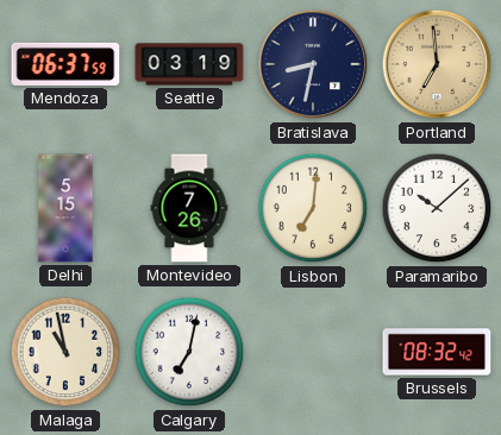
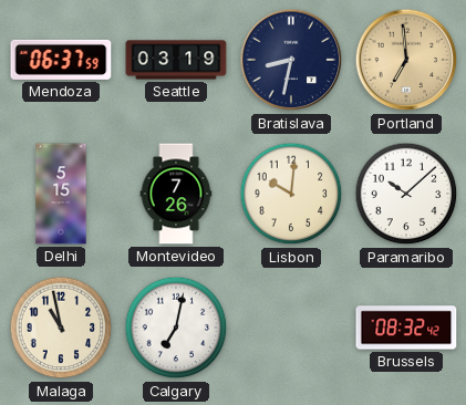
Lisbon: 7:01 -> 10:01
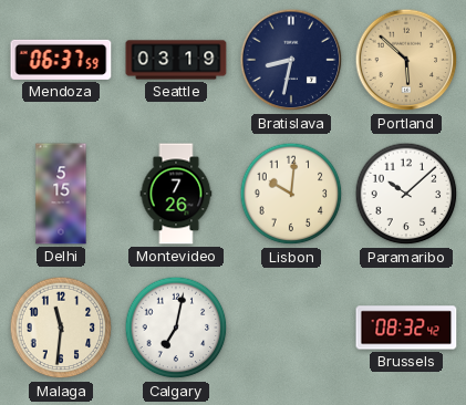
Portland: 6:59 -> 5:52
Malaga: 10:58 -> 11:31
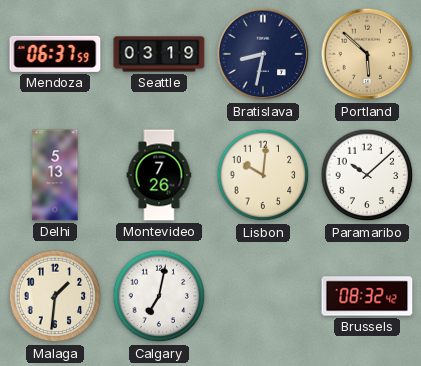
Delhi: 5:15 -> 5:13
Malaga: 11:31 -> 1:31
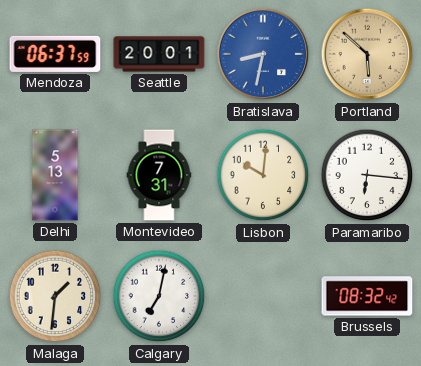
Seattle: 03:19 -> 20:01
Bratislava dial: navy -> blue
Montevideo: 7:26 -> 7:31
Paramaribo: 10:08 -> 6:16
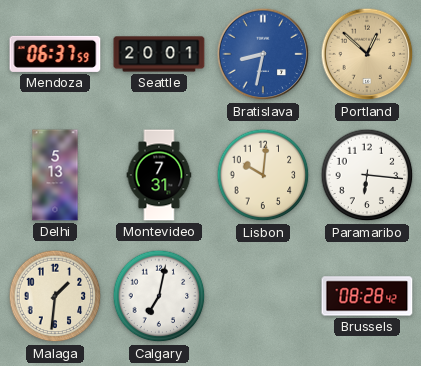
Portland: 5:52 -> 12:52
Brussels: 08:32 -> 08:28
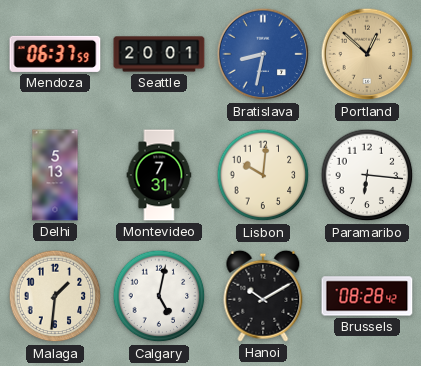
Calgary: 7:02 -> 5:02
Hanoi: none -> 10:10
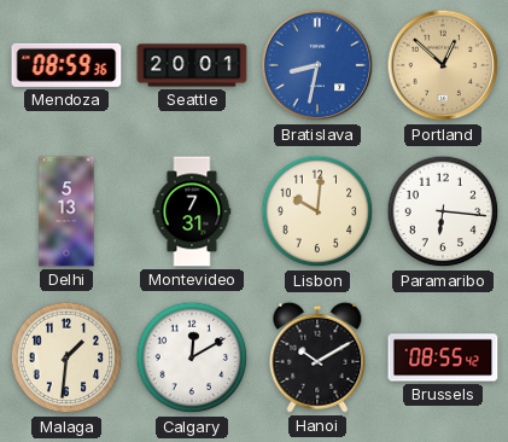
Mendoza: 06:37 -> 08:59
Calgary: 5:02 -> 12:10
Brussels: 08:28 -> 08:55
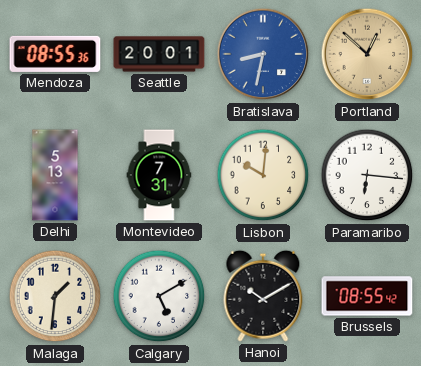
Mendoza: 08:59 -> 08:55
Calgary: 12:10 -> 5:10
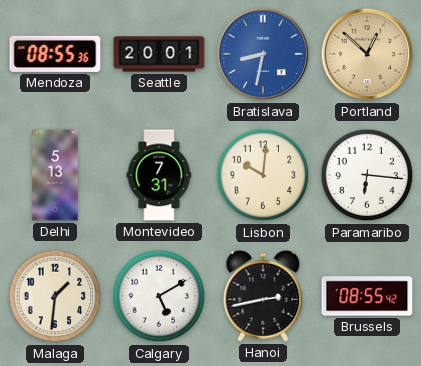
Hanoi: 10:10 -> 2:43
